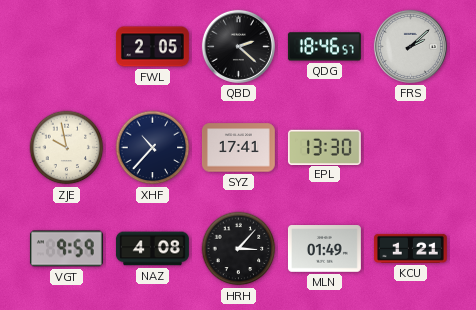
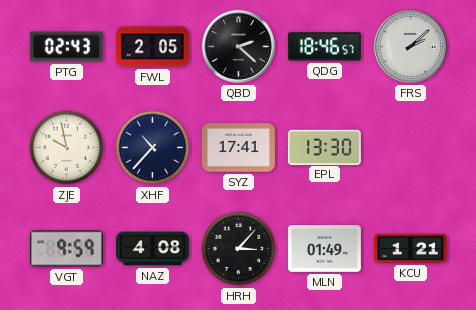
PTG: none -> 02:43
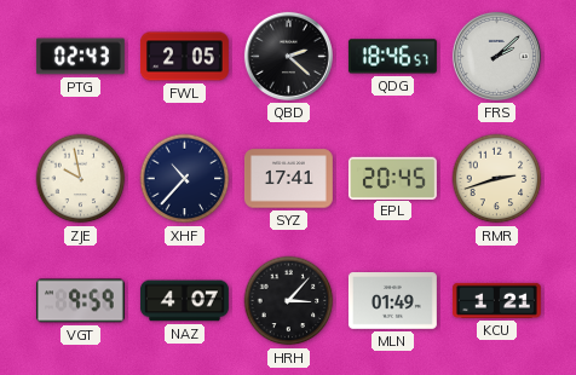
EPL: 13:30 -> 20:45
RMR: none -> 2:42
NAZ: 4:08 -> 4:07
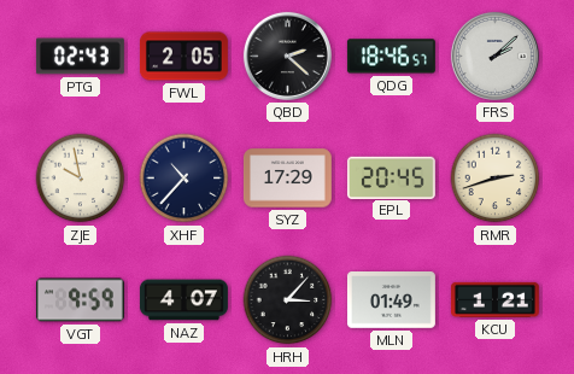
SYZ: 17:41 -> 17:29
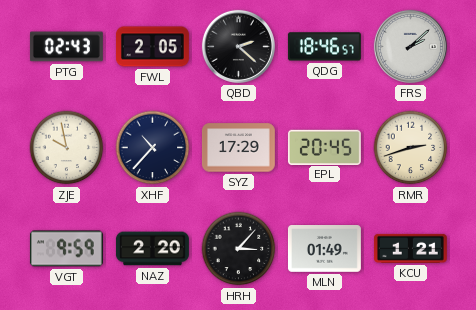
NAZ: 4:07 -> 2:20
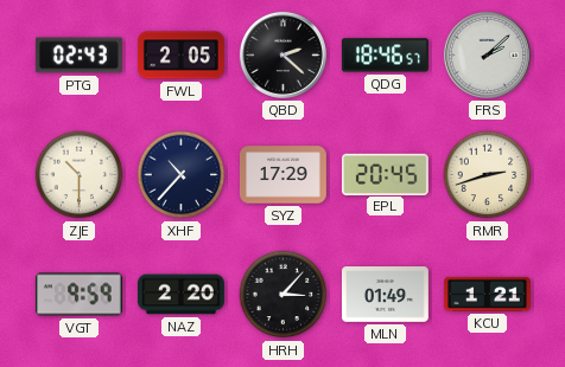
ZJE: 9:58 -> 10:30
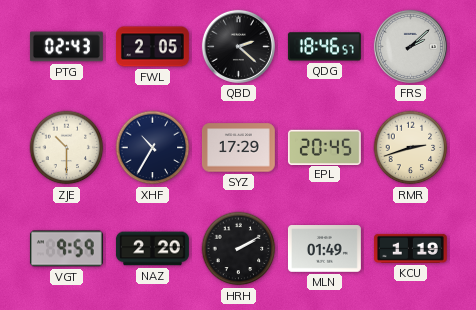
XHF: 10:37 -> 10:35
HRH: 3:07 -> 2:10
KCU: 1:21 -> 1:19
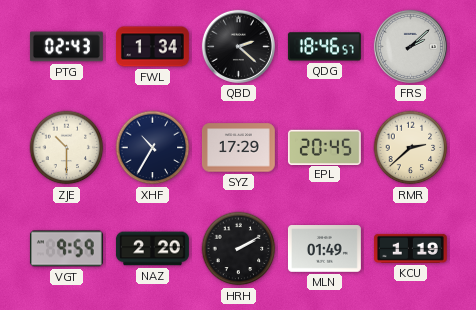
FWL: 2:05 -> 1:34
RMR: 2:42 -> 2:38
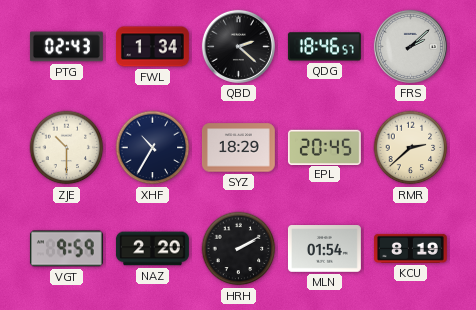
SYZ: 17:29 -> 18:29
MLN: 01:49 -> 01:54
KCU: 1:19 -> 8:19
